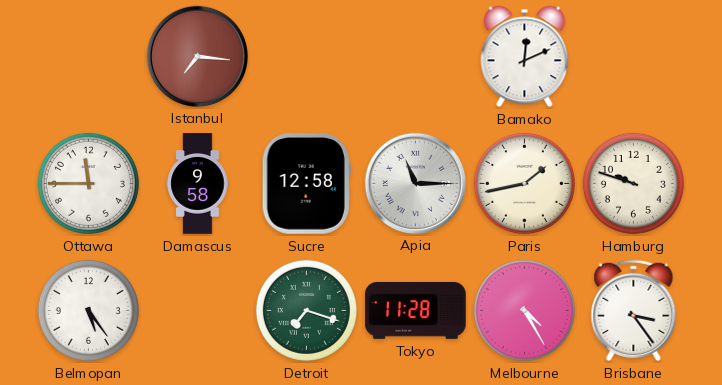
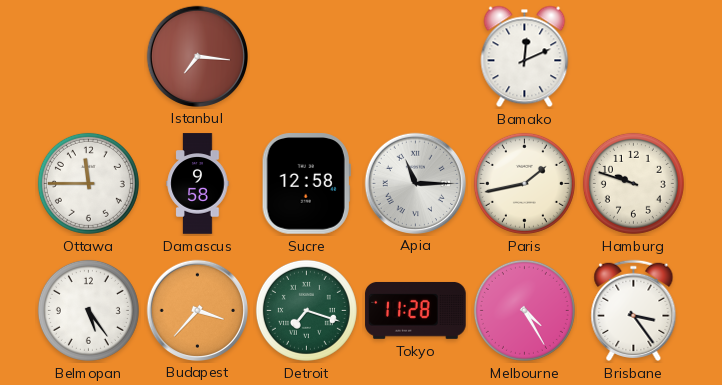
Budapest: none -> 3:37
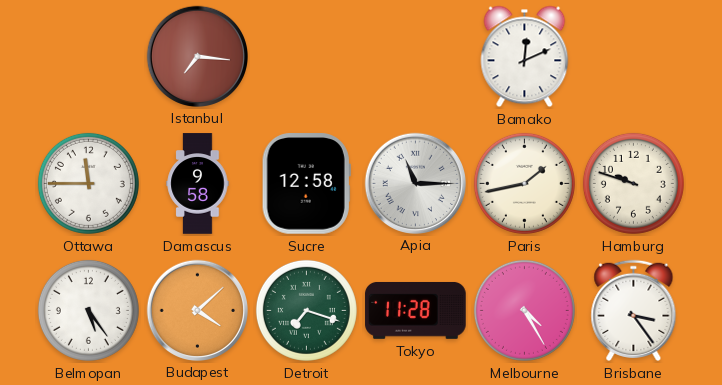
Budapest: 3:37 -> 4:08
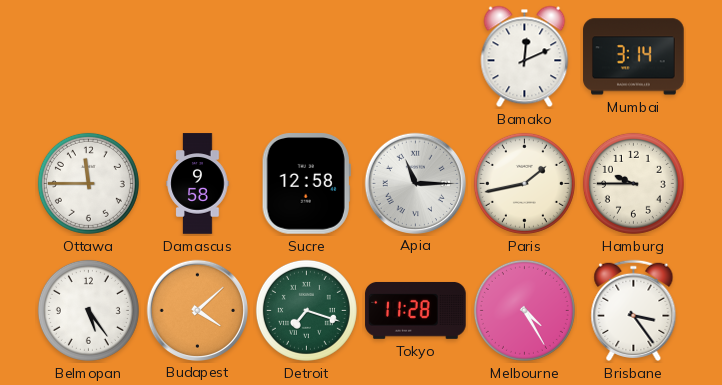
Istanbul: 7:16 -> none
Mumbai: none -> 3:14
Hamburg: 9:48 -> 9:45
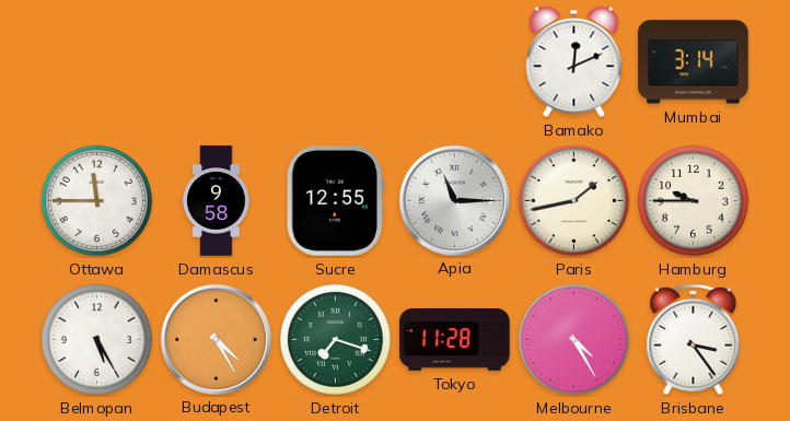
Sucre: 12:58 -> 12:55
Belmopan: 5:24 -> 5:25
Budapest: 4:08 -> 4:25
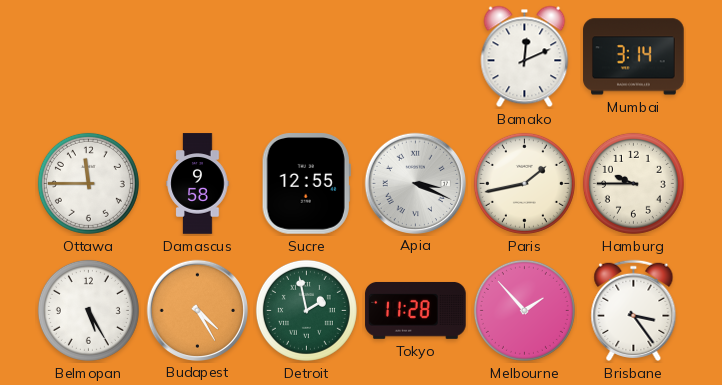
Apia: 11:15 -> 3:19
Detroit: 7:18 -> 1:58
Melbourne: 4:25 -> 1:53
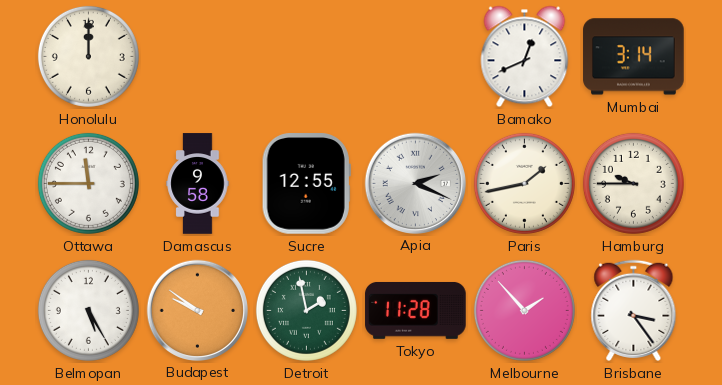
Honolulu: none -> 12:00
Bamako: 12:11 -> 12:41
Apia: 3:19 -> 2:19
Budapest: 4:25 -> 9:51
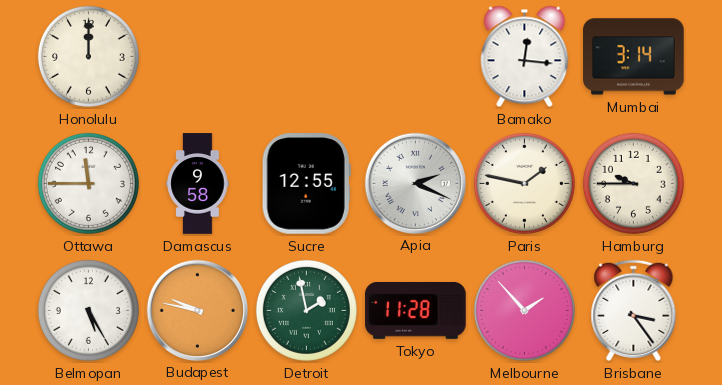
Bamako: 12:41 -> 12:16
Paris: 1:43 -> 1:47
Budapest: 9:51 -> 9:47
